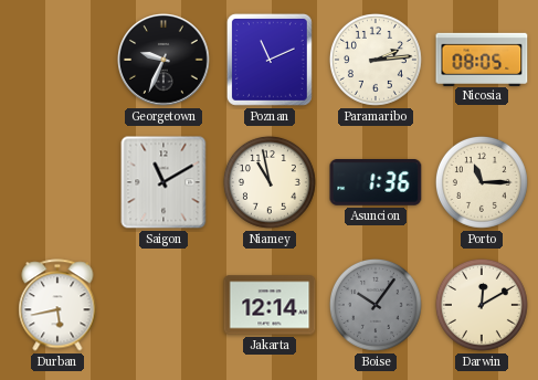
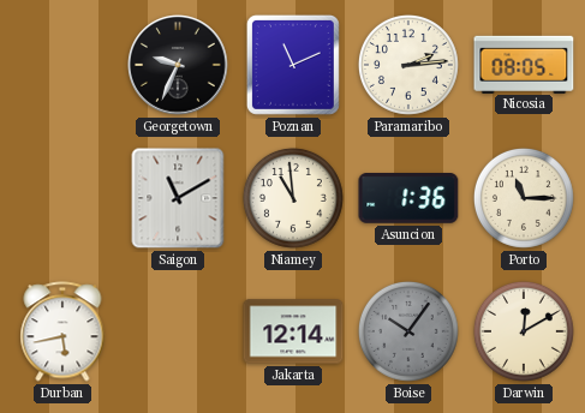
Niamey: 10:58 -> 10:59
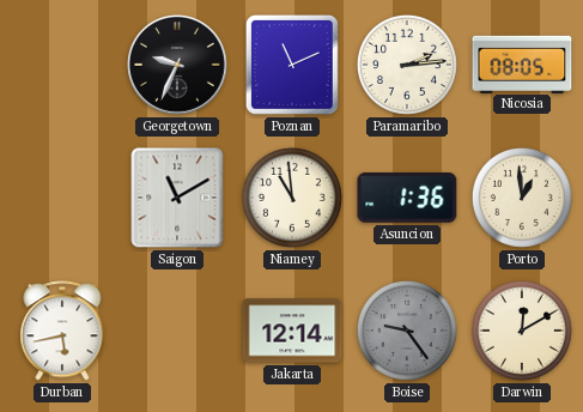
Porto: 11:15 -> 12:59
Boise: 10:06 -> 9:24
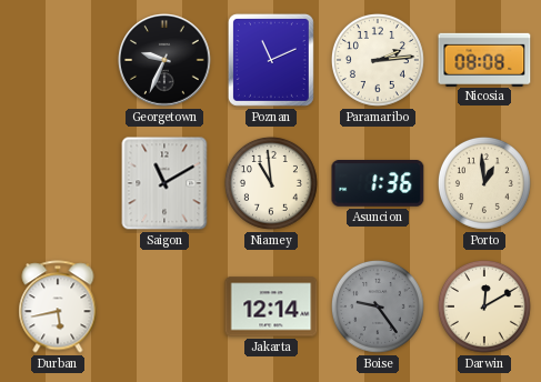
Nicosia: 08:05 -> 08:08
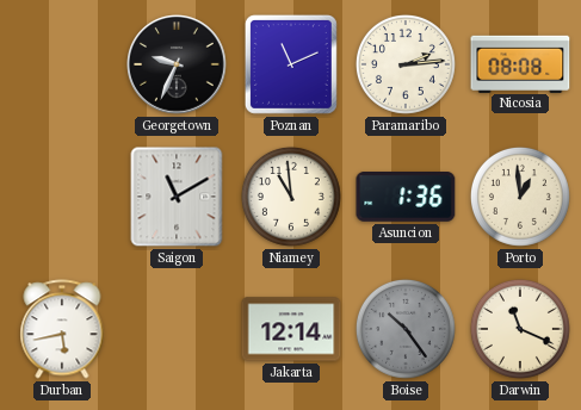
Boise: 9:24 -> 10:24
Darwin: 12:10 -> 11:19
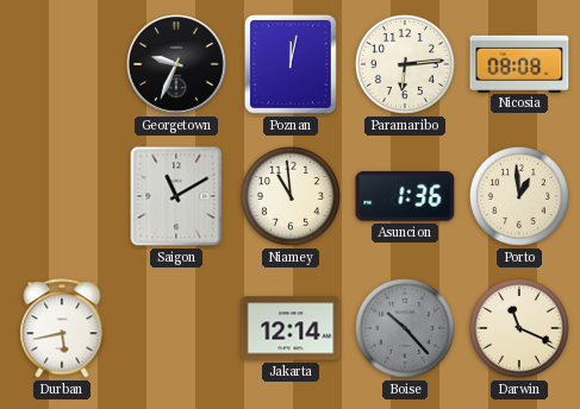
Poznan: 11:11 -> 12:02
Paramaribo: 2:14 -> 6:14
Boise: 10:24 -> 10:23
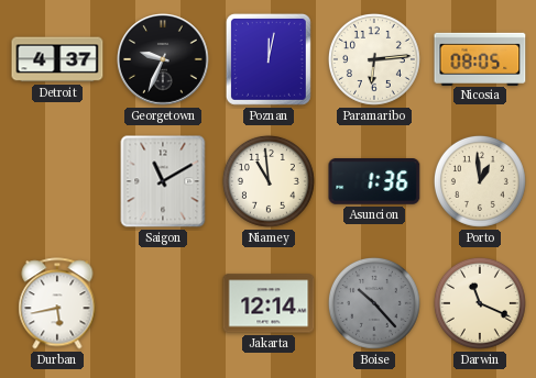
Detroit: none -> 4:37
Nicosia: 08:08 -> 08:05
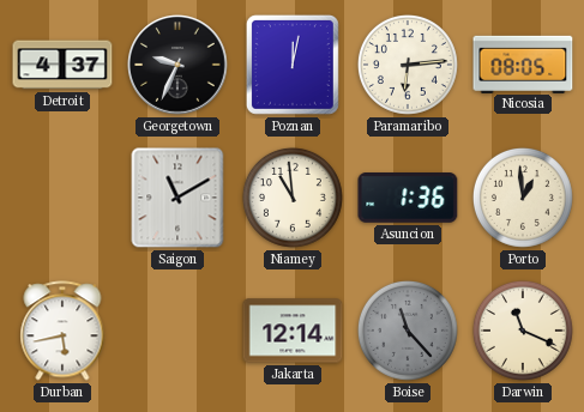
Boise: 10:23 -> 11:23
